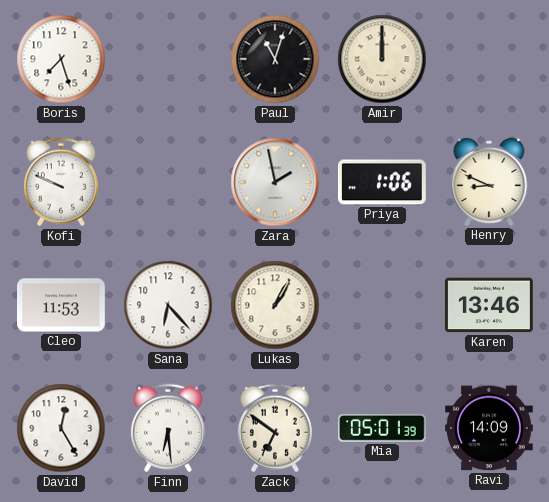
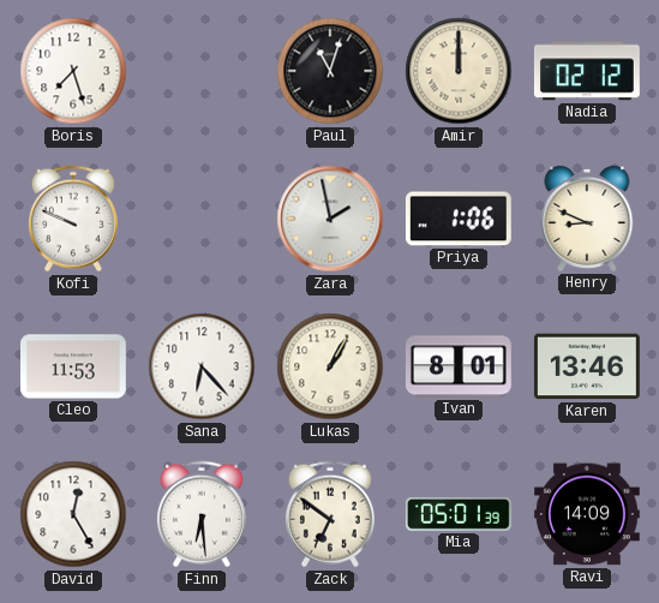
Nadia: none -> 02:12
Ivan: none -> 8:01
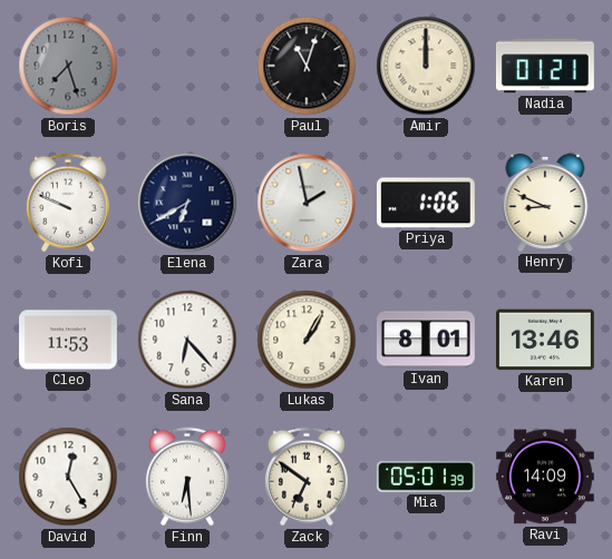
Boris dial: white -> grey
Nadia: 02:12 -> 01:21
Elena: none -> 6:40
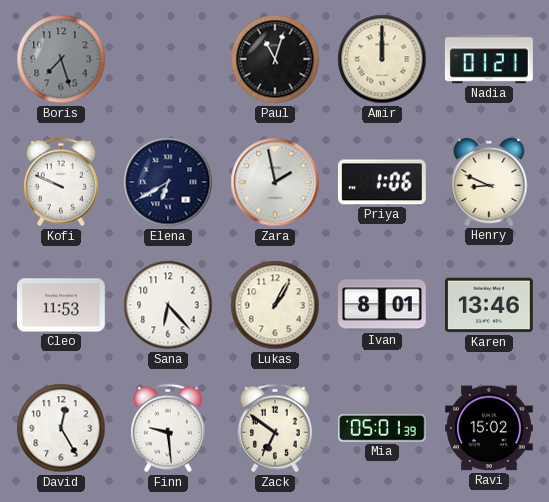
Finn: 6:29 -> 9:29
Ravi: 14:09 -> 15:02
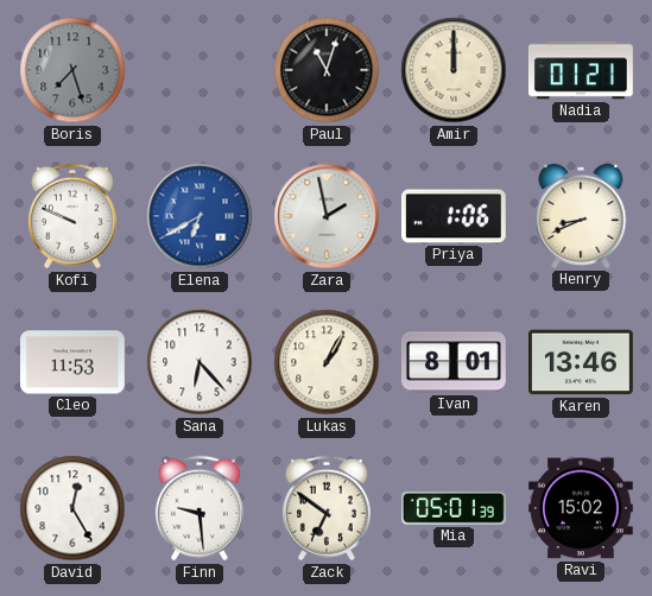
Elena dial: navy -> blue
Henry: 8:49 -> 8:41
